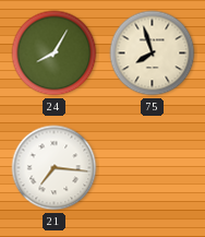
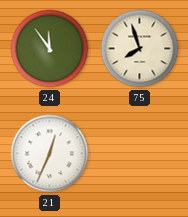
24: 8:05 -> 11:54
21: 7:16 -> 12:34
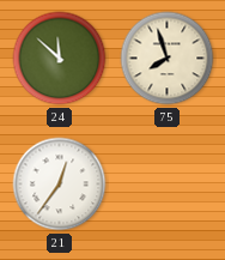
24: 11:54 -> 11:52
21: 12:34 -> 12:36
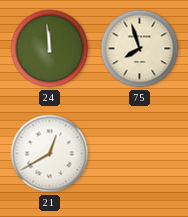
24: 11:52 -> 11:59
21: 12:36 -> 12:40
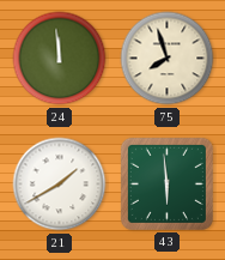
21: 12:40 -> 1:40
43: none -> 5:59
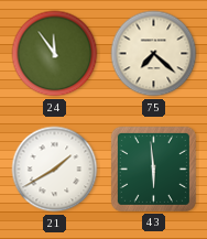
24: 11:59 -> 11:54
75: 7:57 -> 7:22
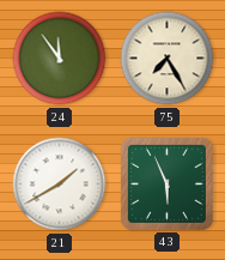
75: 7:22 -> 7:25
43: 5:59 -> 5:56
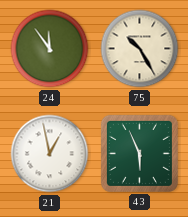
75: 7:25 -> 10:25
21: 1:40 -> 12:58
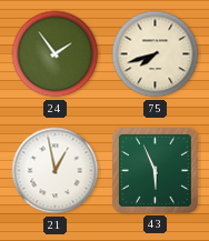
24: 11:54 -> 1:54
75: 10:25 -> 7:42
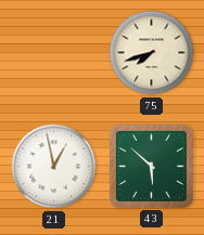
24: 1:54 -> none
43: 5:56 -> 5:52
